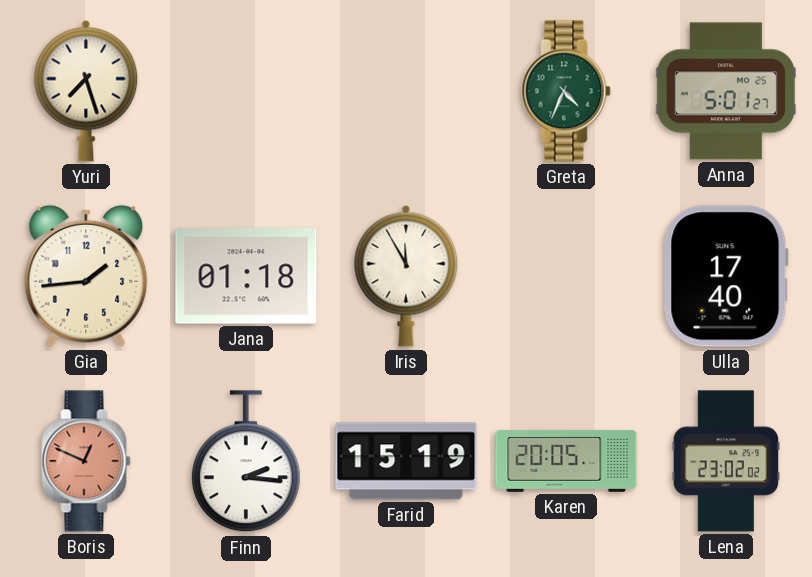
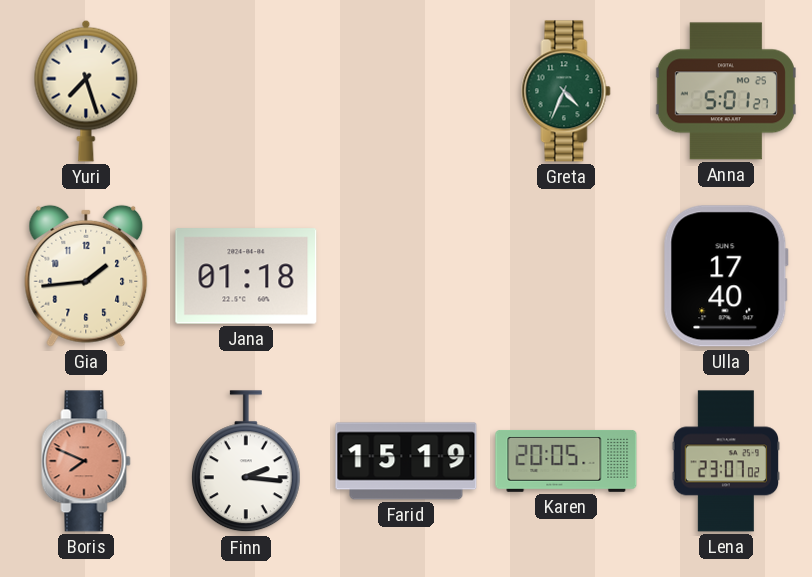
Iris: 11:55 -> none
Boris: 12:49 -> 7:49
Lena: 23:02 -> 23:07
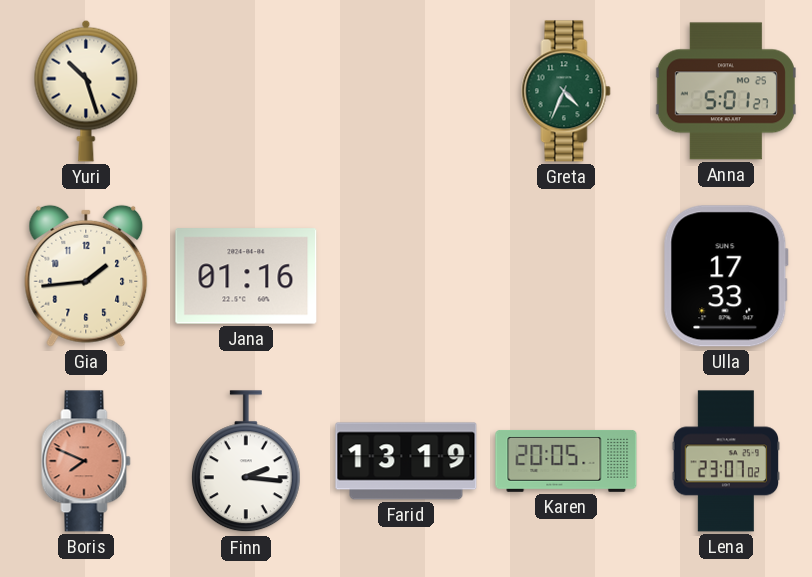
Yuri: 7:27 -> 10:27
Jana: 01:18 -> 01:16
Ulla: 17:40 -> 17:33
Farid: 15:19 -> 13:19
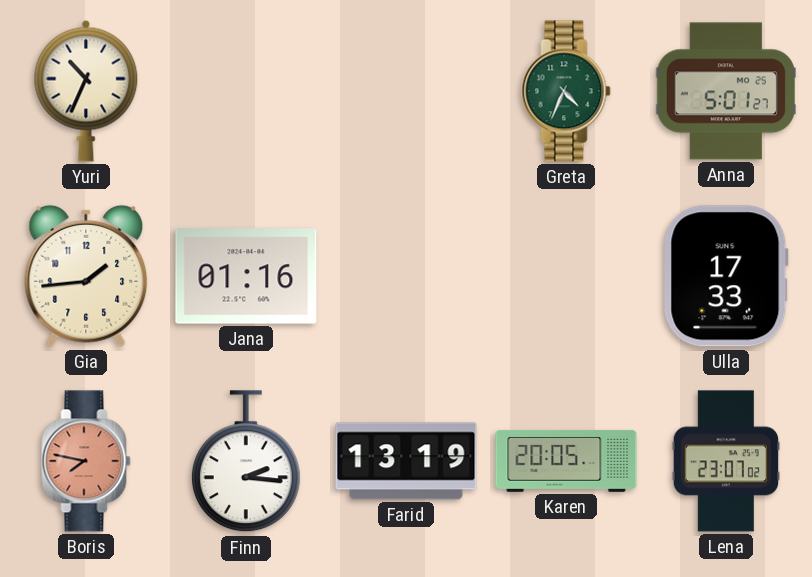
Yuri: 10:27 -> 10:34
Boris: 7:49 -> 7:47
